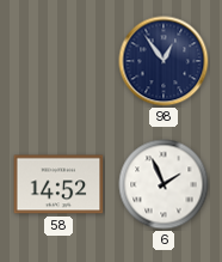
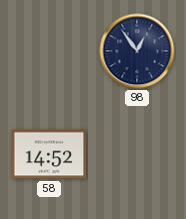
6: 1:56 -> none
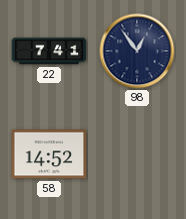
22: none -> 7:41
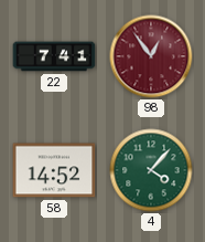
98 dial: navy -> burgundy
4: none -> 4:07
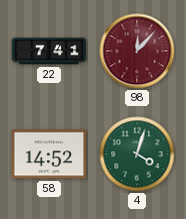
98: 12:54 -> 12:07
4: 4:07 -> 4:03
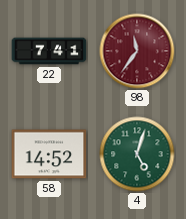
98: 12:07 -> 11:36
4: 4:03 -> 5:03
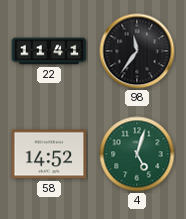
22: 7:41 -> 11:41
98 dial: burgundy -> black
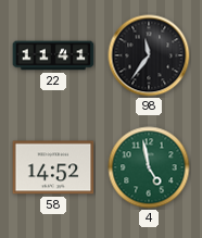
4: 5:03 -> 4:58
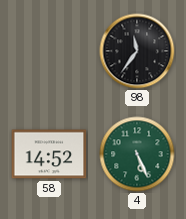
22: 11:41 -> none
4: 4:58 -> 5:26
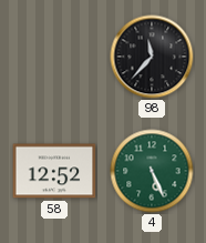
98: 11:36 -> 11:37
58: 14:52 -> 12:52
